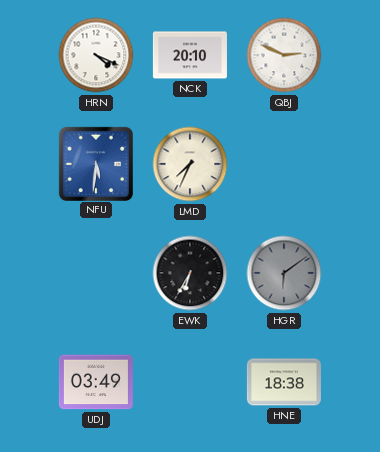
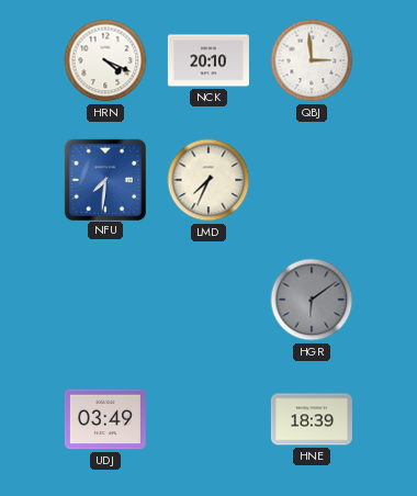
QBJ: 2:49 -> 2:59
NFU: 5:31 -> 7:31
EWK: 6:35 -> none
HNE: 18:38 -> 18:39
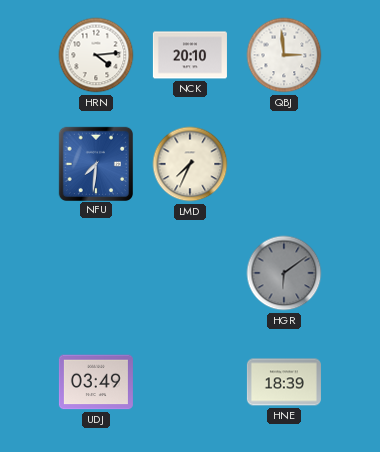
HRN: 4:19 -> 4:14
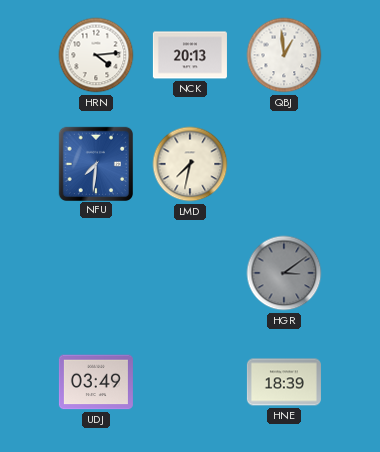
NCK: 20:10 -> 20:13
QBJ: 2:59 -> 12:59
LMD: 7:34 -> 7:32
HGR: 6:09 -> 3:09
